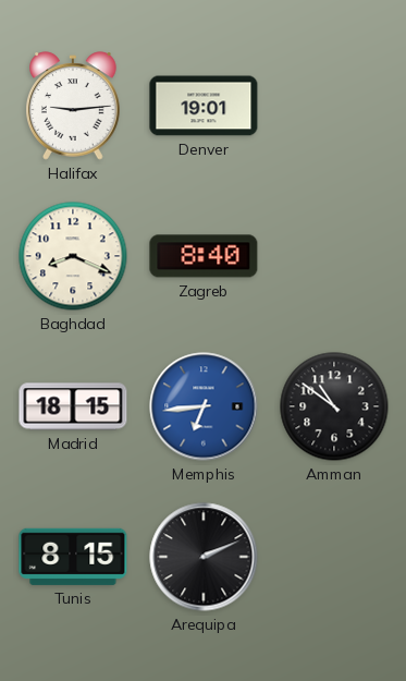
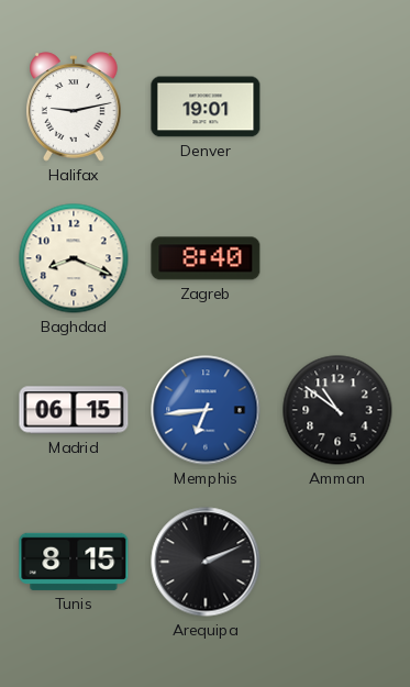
Halifax: 9:14 -> 9:13
Madrid: 18:15 -> 06:15
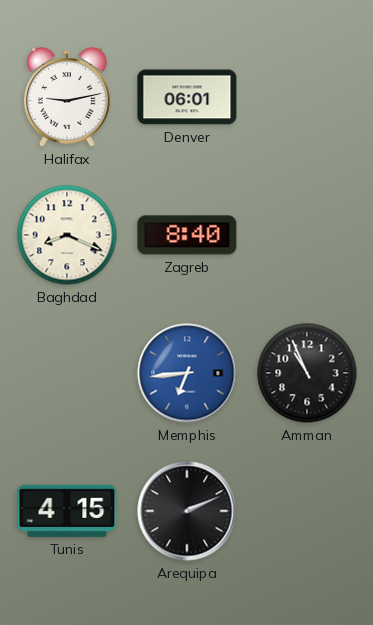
Denver: 19:01 -> 06:01
Madrid: 06:15 -> none
Amman: 10:51 -> 10:56
Tunis: 8:15 -> 4:15
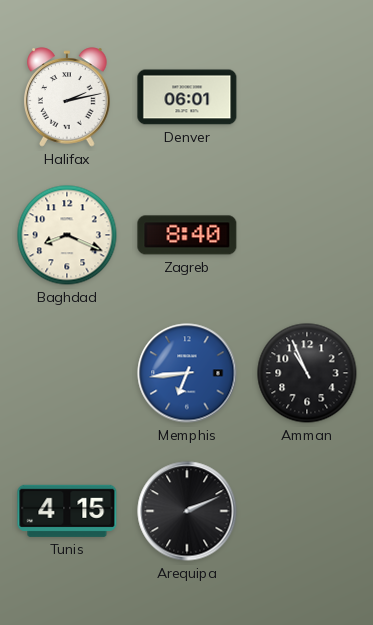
Halifax: 9:13 -> 2:13
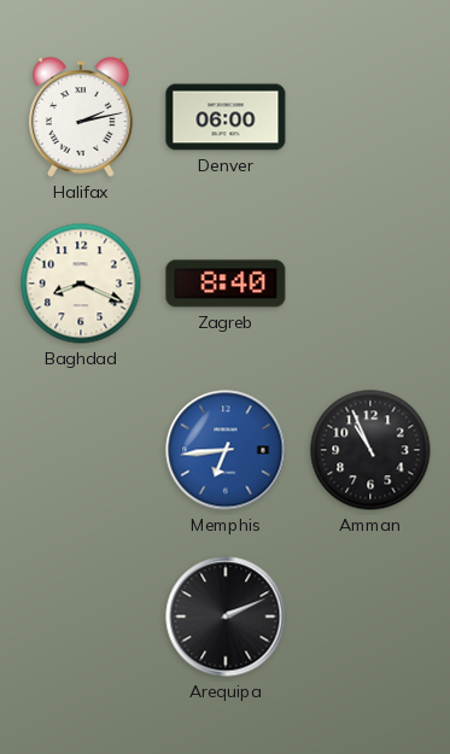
Denver: 06:01 -> 06:00
Tunis: 4:15 -> none
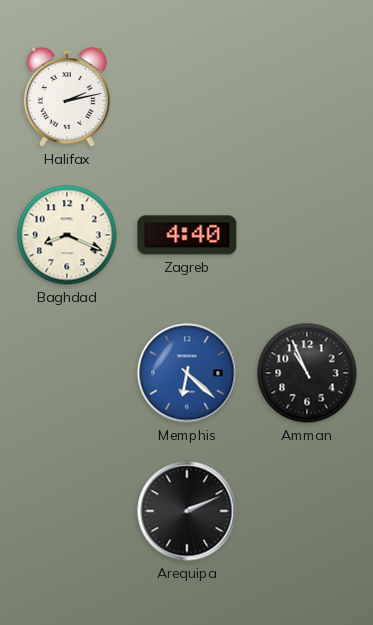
Denver: 06:00 -> none
Zagreb: 8:40 -> 4:40
Memphis: 6:44 -> 6:22
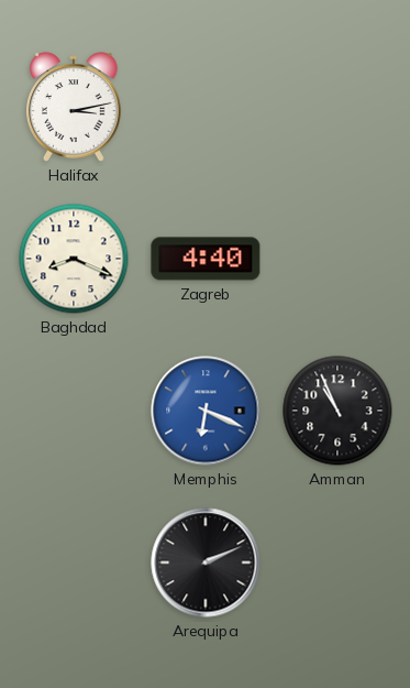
Halifax: 2:13 -> 3:13
Memphis: 6:22 -> 6:19
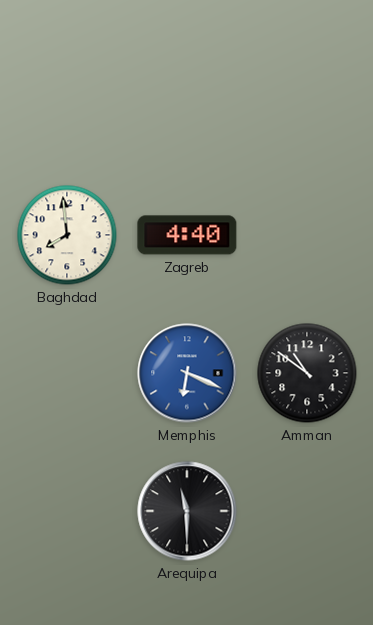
Halifax: 3:13 -> none
Baghdad: 8:19 -> 7:59
Amman: 10:56 -> 10:51
Arequipa: 2:11 -> 11:30
